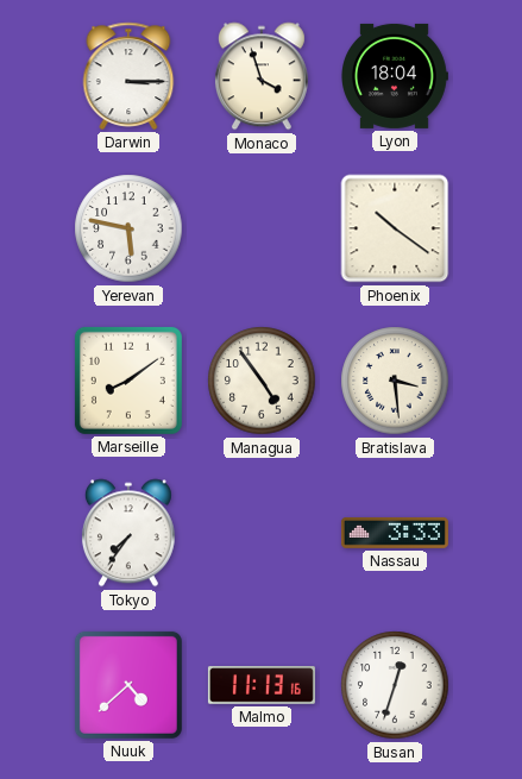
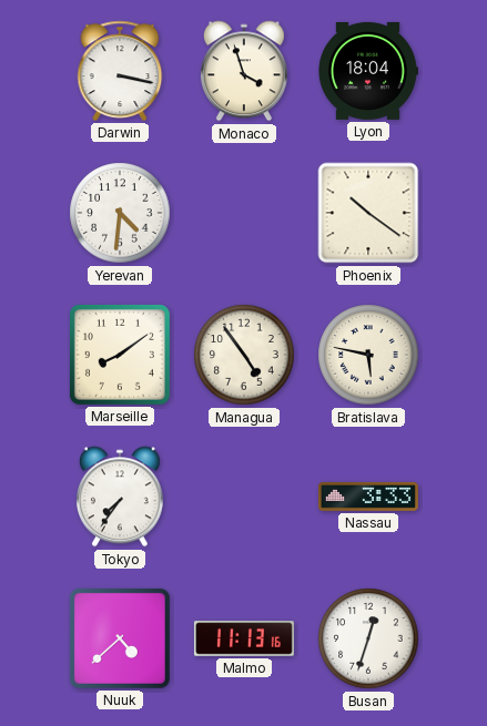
Darwin: 3:15 -> 3:17
Yerevan: 5:47 -> 4:31
Bratislava: 3:29 -> 5:47
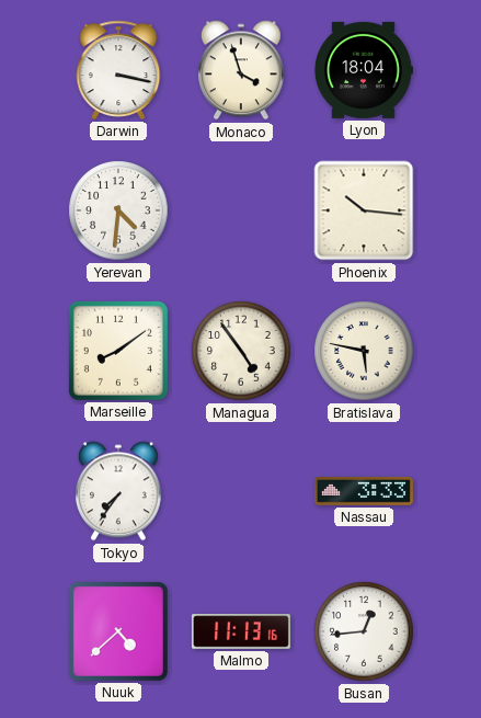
Phoenix: 10:21 -> 10:16
Busan: 12:33 -> 12:44
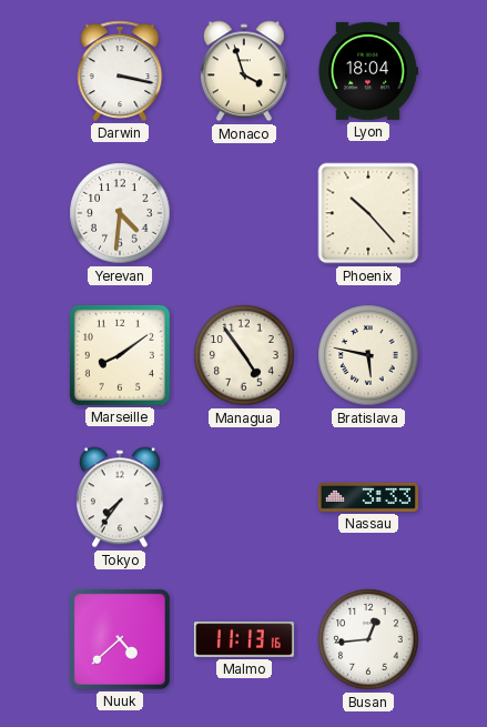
Phoenix: 10:16 -> 10:23
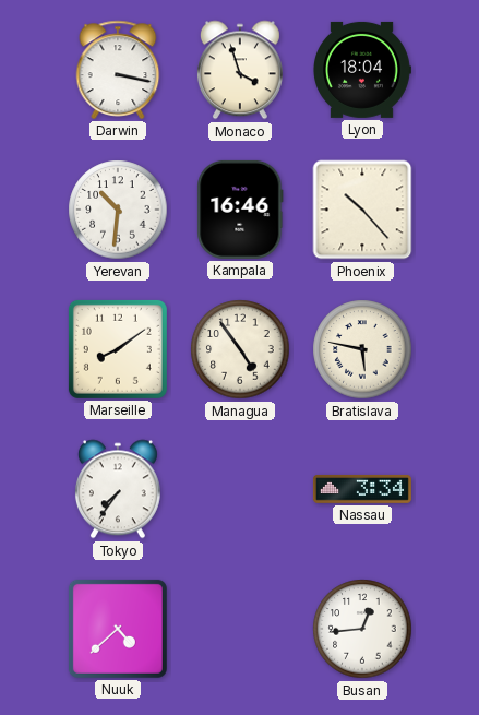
Yerevan: 4:31 -> 10:31
Kampala: none -> 16:46
Nassau: 3:33 -> 3:34
Malmo: 11:13 -> none
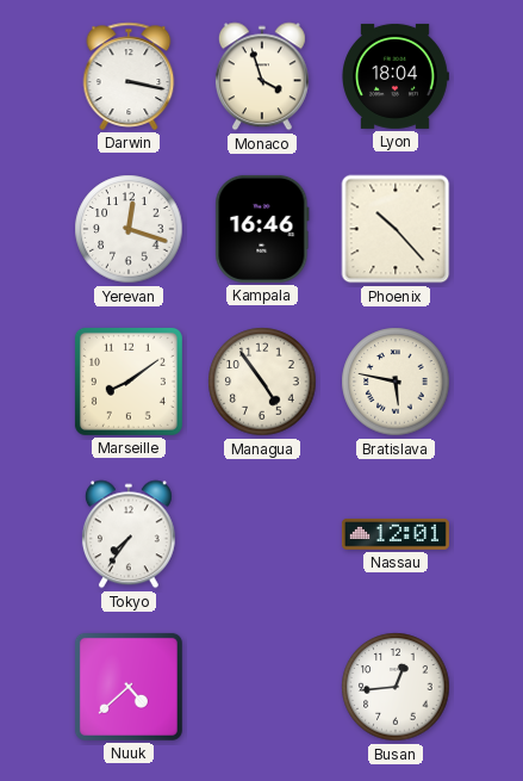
Yerevan: 10:31 -> 12:18
Nassau: 3:34 -> 12:01
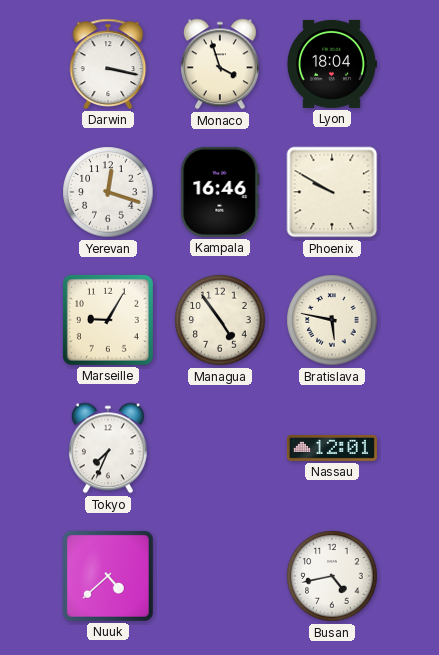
Phoenix: 10:23 -> 9:50
Marseille: 8:09 -> 9:05
Tokyo: 7:36 -> 7:34
Busan: 12:44 -> 4:43
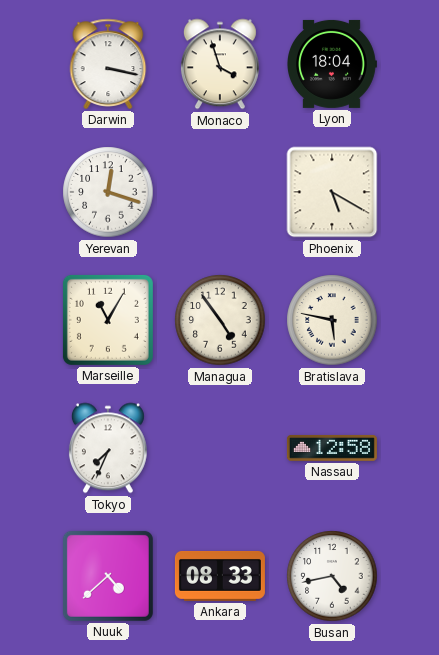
Kampala: 16:46 -> none
Phoenix: 9:50 -> 5:20
Marseille: 9:05 -> 11:05
Nassau: 12:01 -> 12:58
Ankara: none -> 08:33
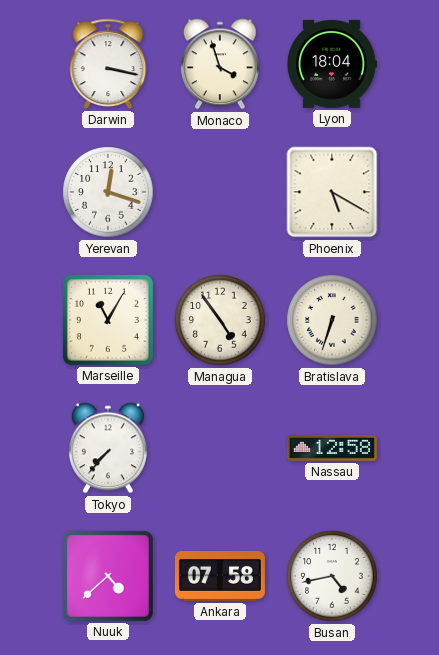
Bratislava: 5:47 -> 6:33
Tokyo: 7:34 -> 7:37
Ankara: 08:33 -> 07:58
